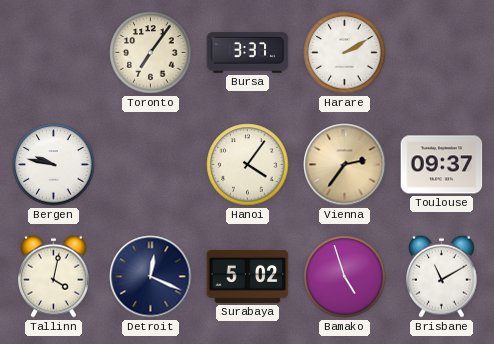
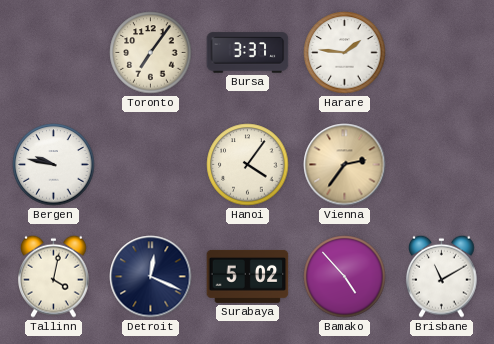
Harare: 2:10 -> 1:46
Toulouse: 09:37 -> none
Bamako: 4:57 -> 4:53
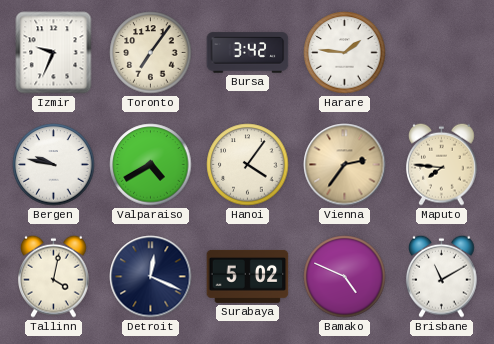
Izmir: none -> 9:34
Bursa: 3:37 -> 3:42
Valparaiso: none -> 4:40
Maputo: none -> 7:46
Bamako: 4:53 -> 4:49
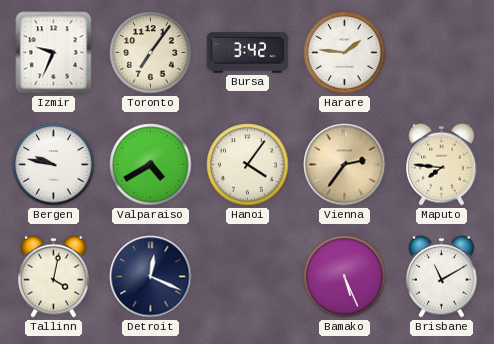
Surabaya: 5:02 -> none
Bamako: 4:49 -> 5:26
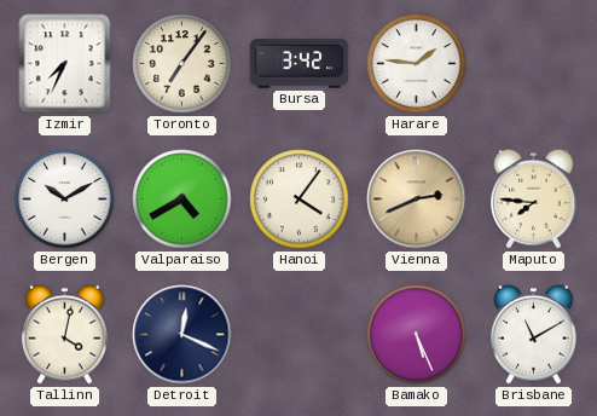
Izmir: 9:34 -> 7:34
Bergen: 9:47 -> 10:10
Vienna: 2:36 -> 2:41
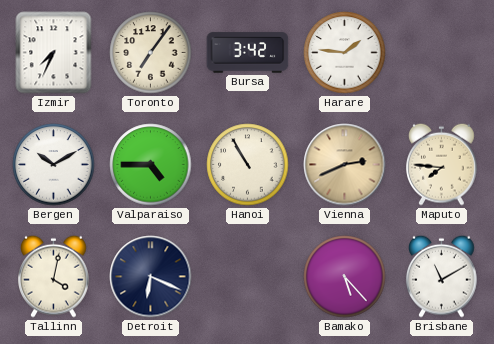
Valparaiso: 4:40 -> 4:45
Hanoi: 4:06 -> 10:55
Detroit: 12:19 -> 6:19
Bamako: 5:26 -> 5:23
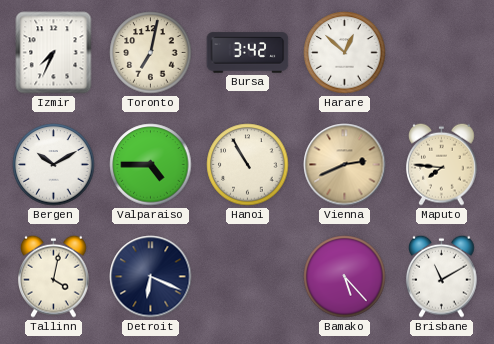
Toronto: 7:06 -> 7:02
Harare: 1:46 -> 12:52
